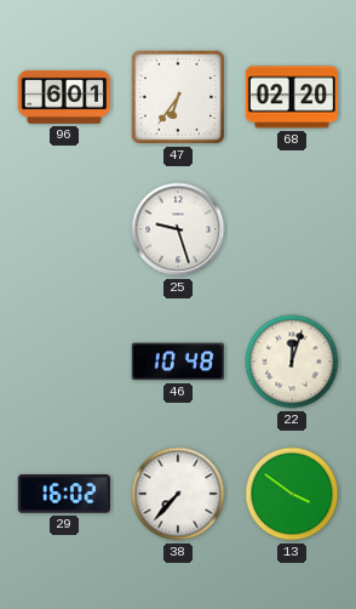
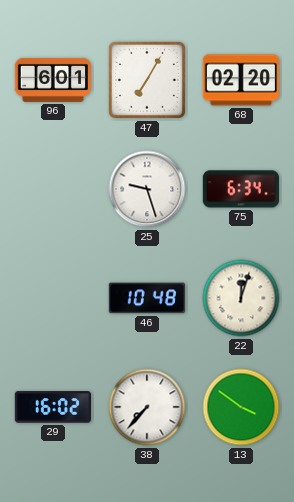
47: 6:36 -> 7:05
75: none -> 6:34
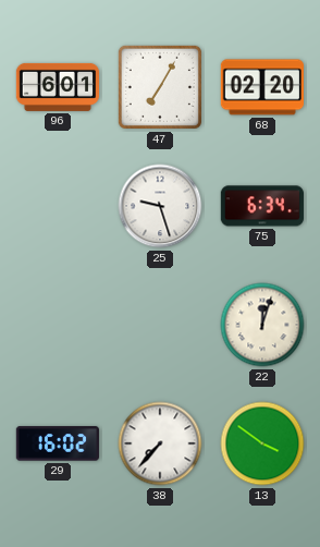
46: 10:48 -> none
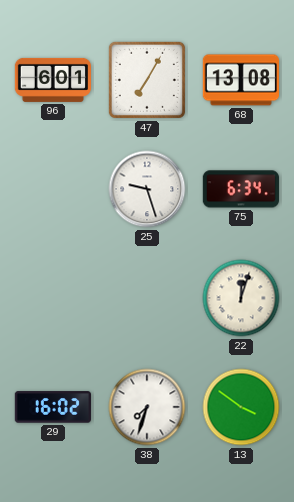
68: 02:20 -> 13:08
38: 7:37 -> 7:33
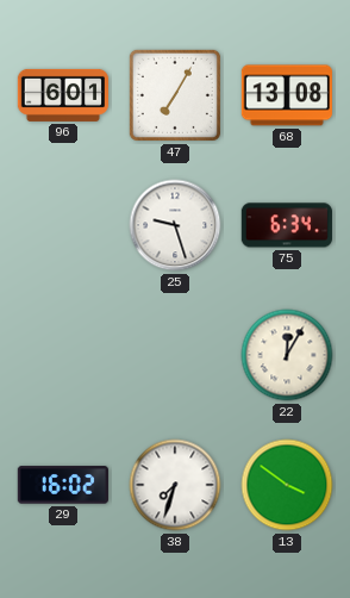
22: 12:03 -> 12:05
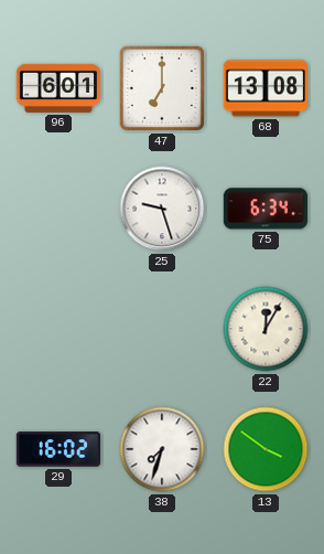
47: 7:05 -> 7:00
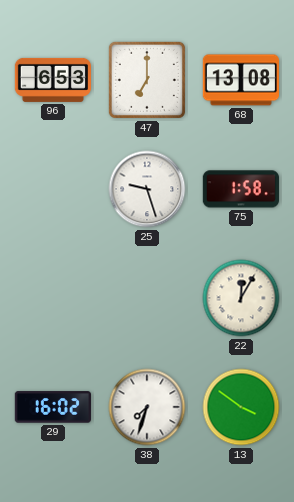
96: 6:01 -> 6:53
75: 6:34 -> 1:58
